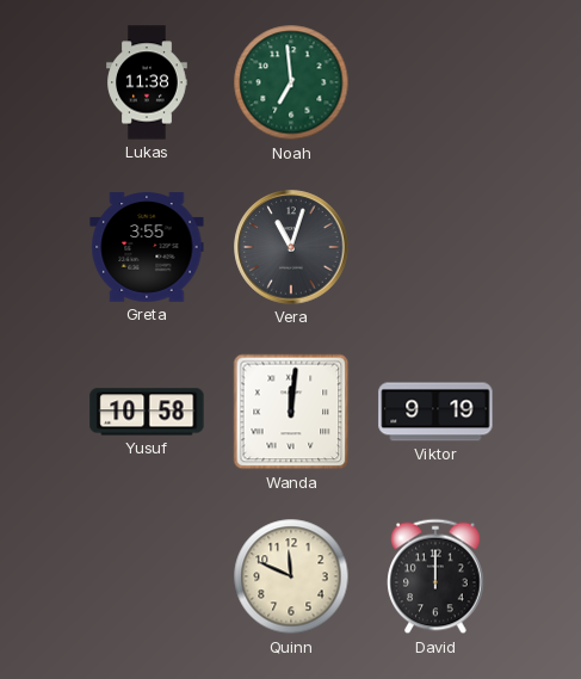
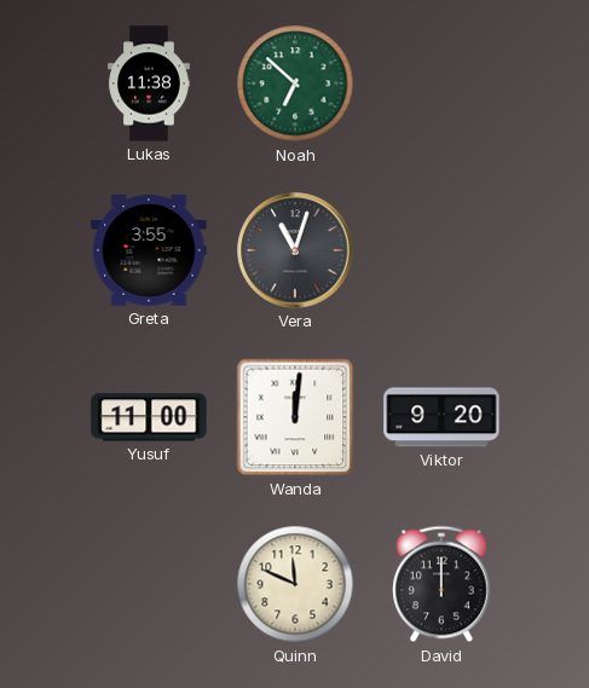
Noah: 6:59 -> 6:52
Yusuf: 10:58 -> 11:00
Viktor: 9:19 -> 9:20
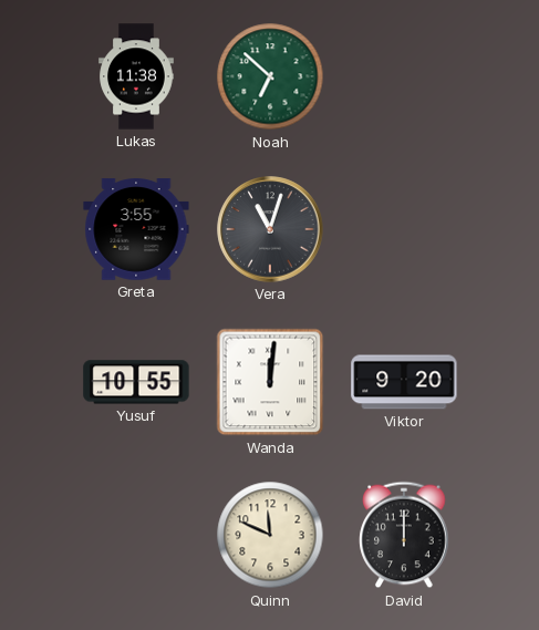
Yusuf: 11:00 -> 10:55
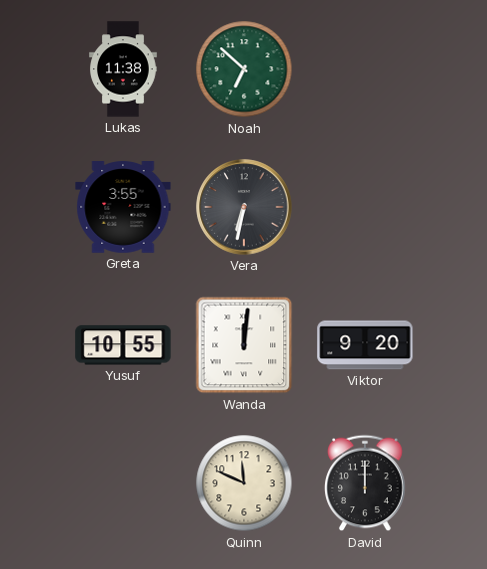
Vera: 11:03 -> 6:32
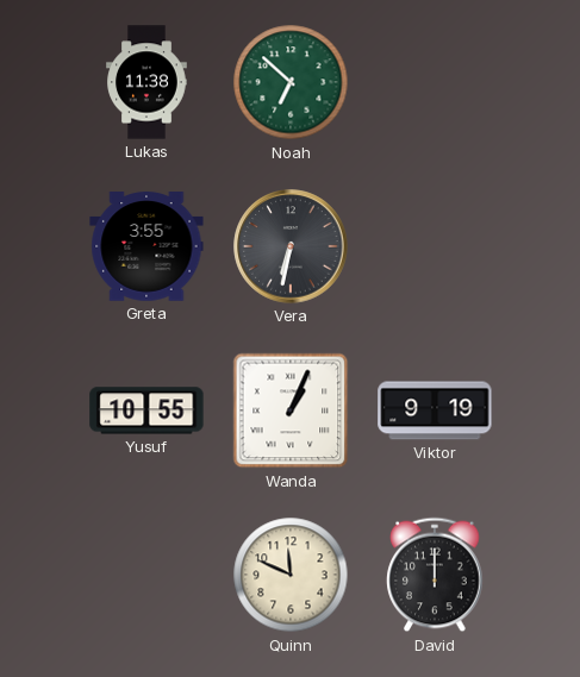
Wanda: 12:01 -> 1:04
Viktor: 9:20 -> 9:19
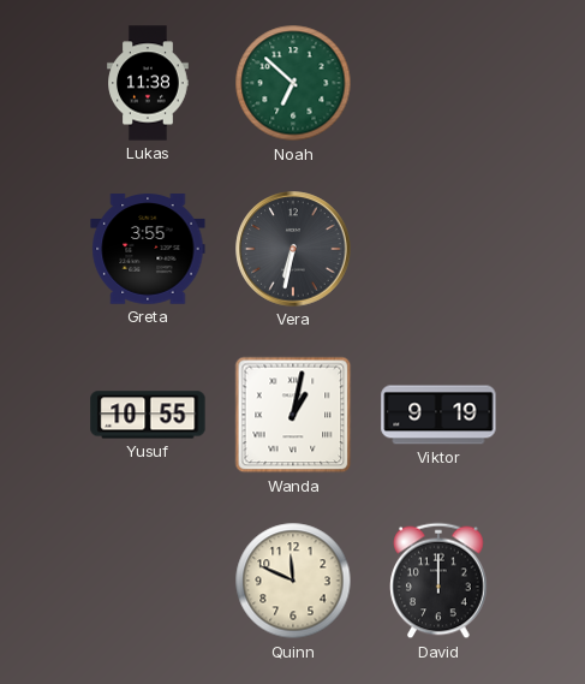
Wanda: 1:04 -> 1:02
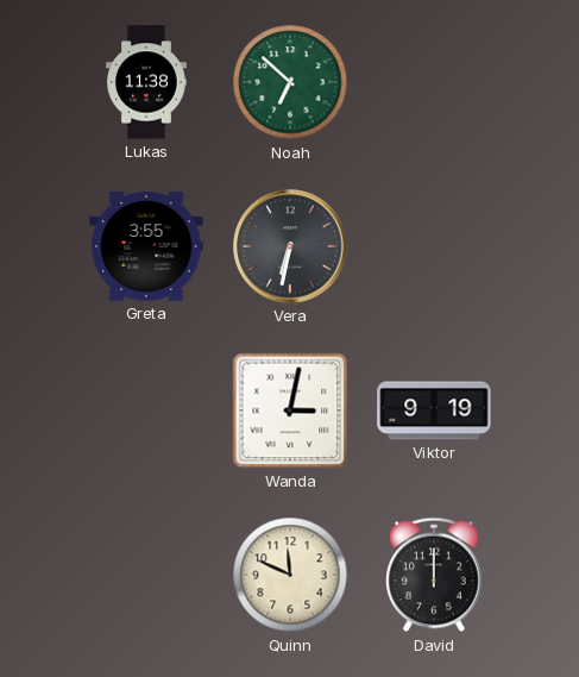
Yusuf: 10:55 -> none
Wanda: 1:02 -> 3:02
